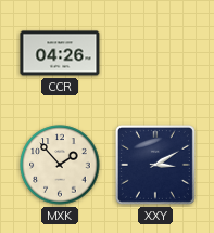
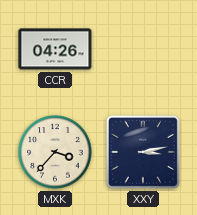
MXK: 1:53 -> 3:37
XXY: 3:10 -> 3:13
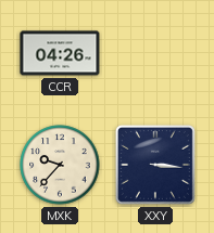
MXK: 3:37 -> 9:37
XXY: 3:13 -> 3:16
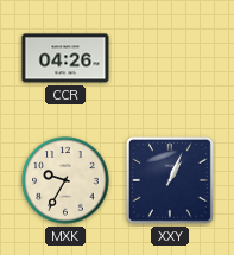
MXK: 9:37 -> 9:35
XXY: 3:16 -> 1:04
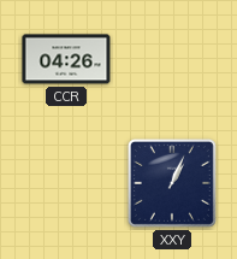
MXK: 9:35 -> none
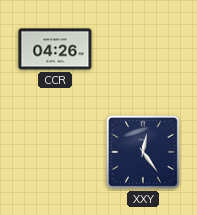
XXY: 1:04 -> 12:24
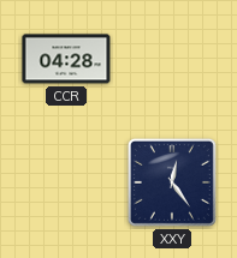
CCR: 04:26 -> 04:28
